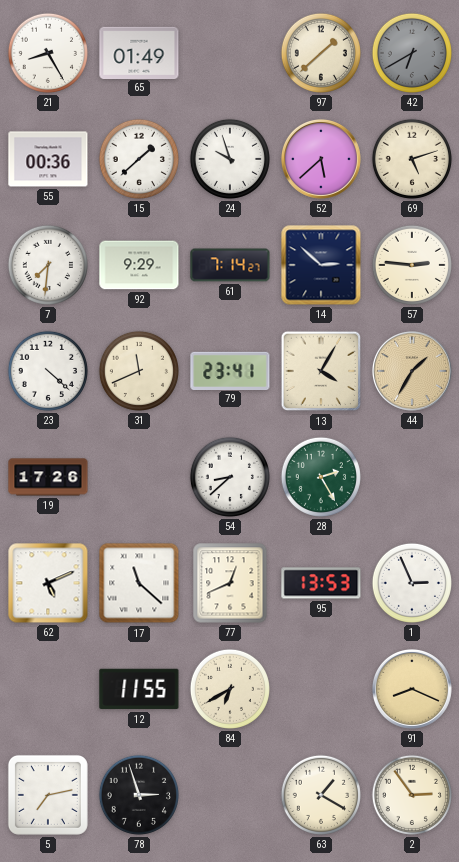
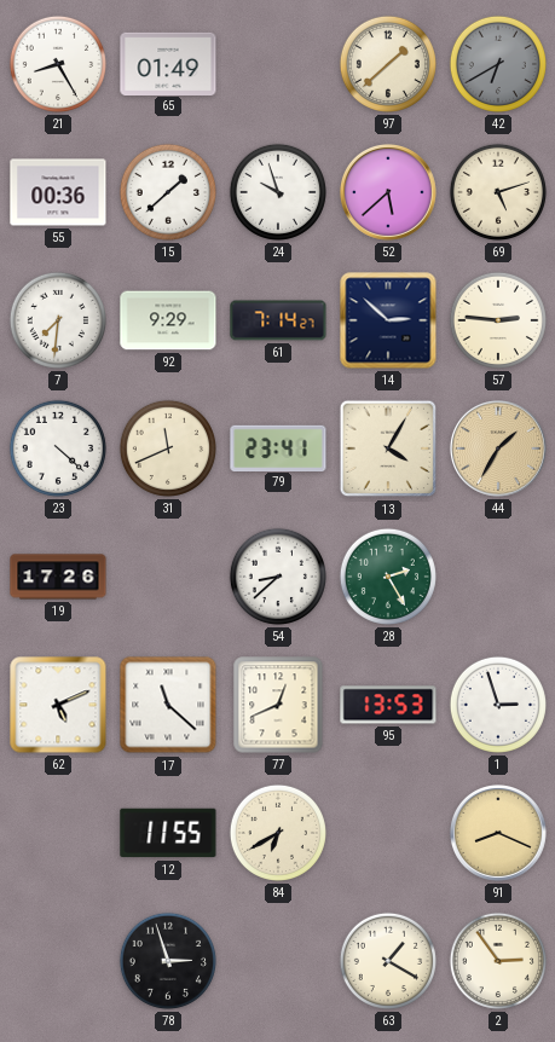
1: 2:56 -> 2:57
5: 7:13 -> none
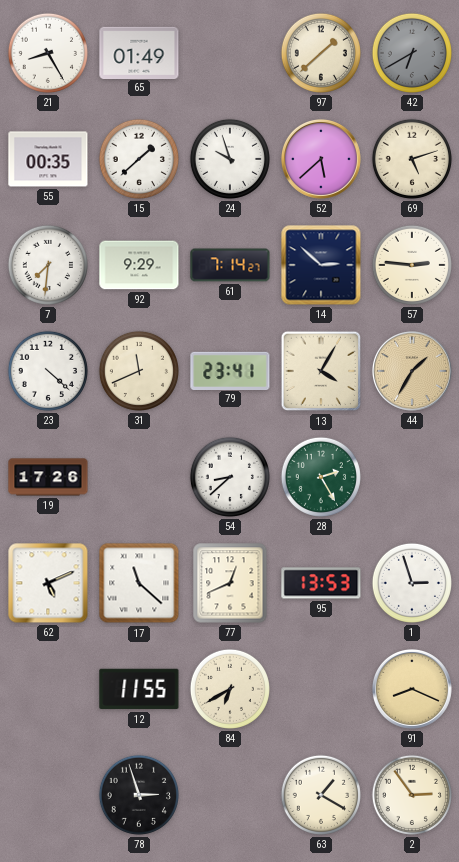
55: 00:36 -> 00:35
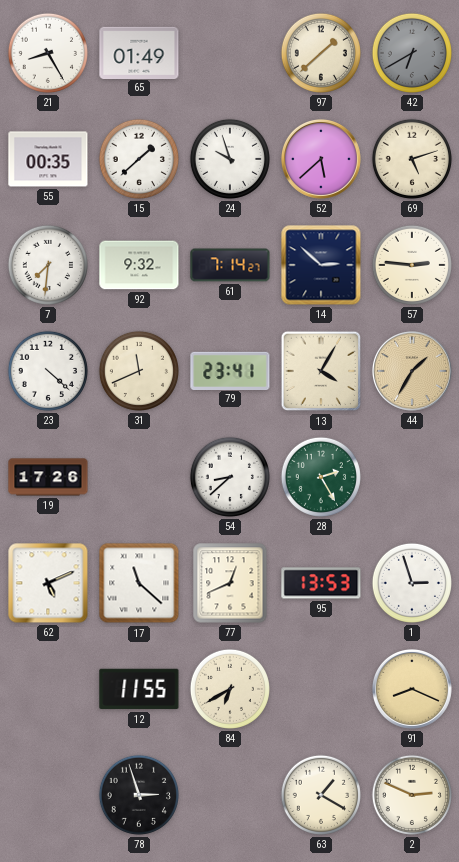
92: 9:29 -> 9:32
2: 2:54 -> 2:49
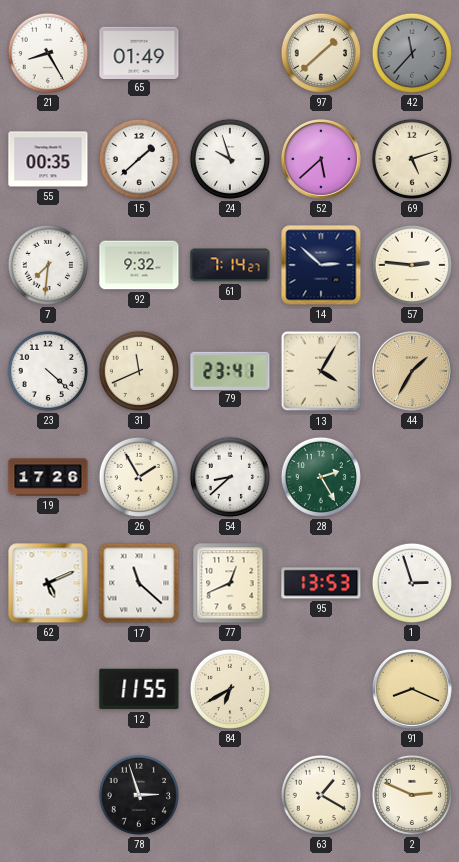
42: 6:40 -> 11:37
26: none -> 1:55
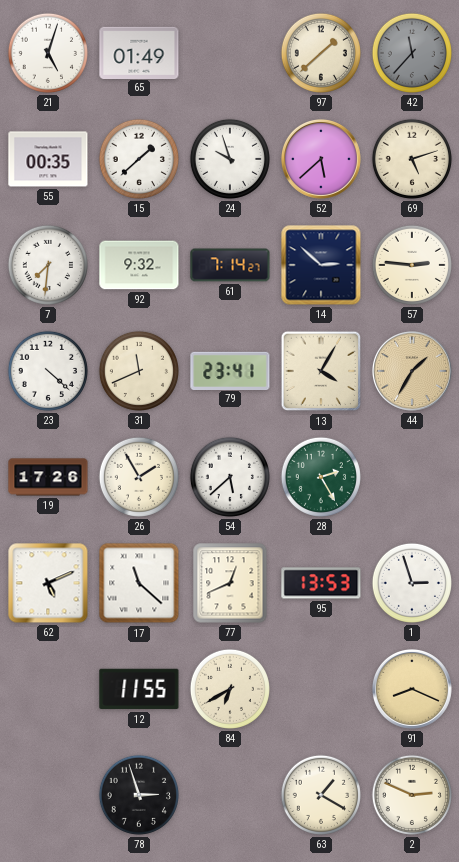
21: 8:25 -> 5:03
54: 8:38 -> 5:38
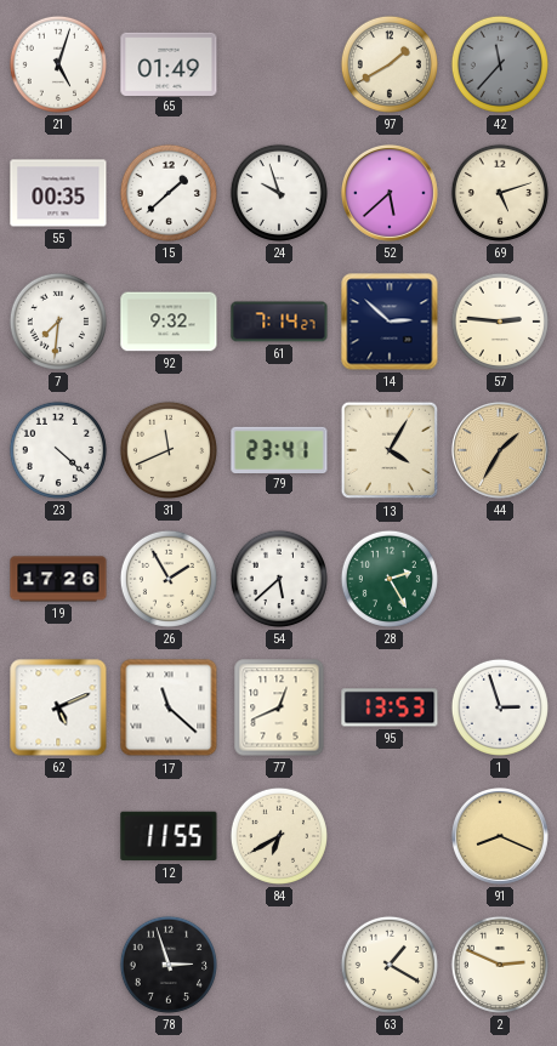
97: 1:38 -> 1:40
